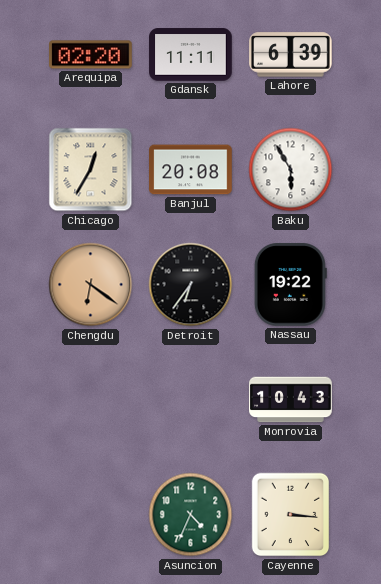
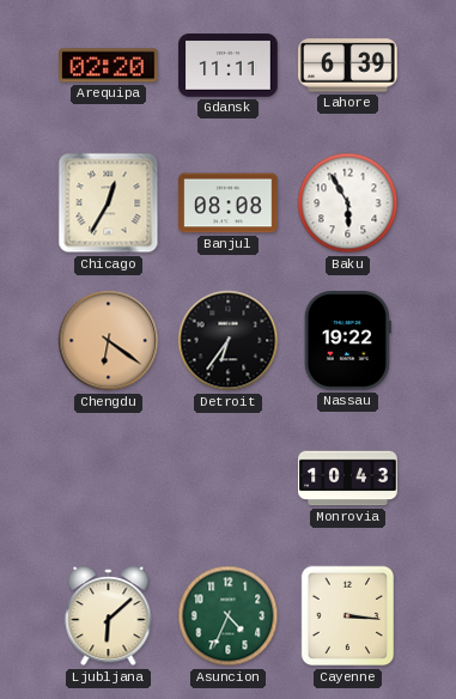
Banjul: 20:08 -> 08:08
Ljubljana: none -> 6:08
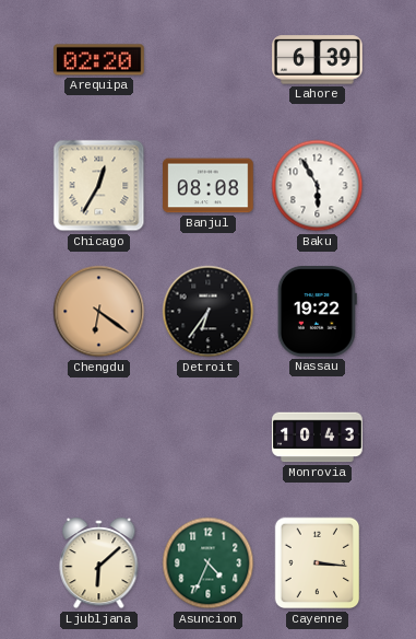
Gdansk: 11:11 -> none
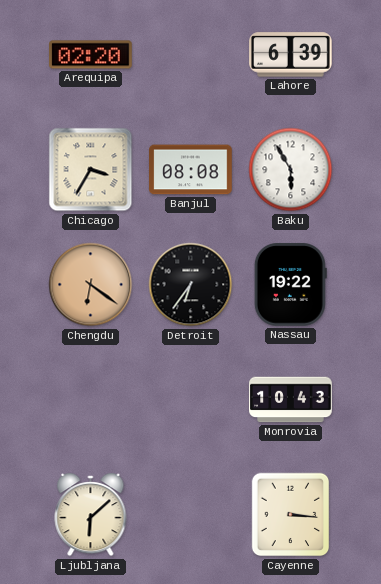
Chicago: 12:35 -> 3:35
Asuncion: 4:34 -> none
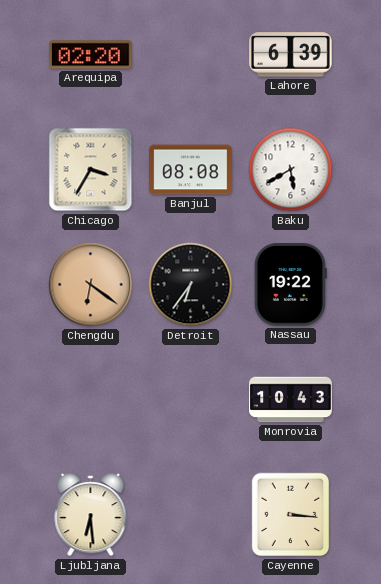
Baku: 5:55 -> 5:40
Ljubljana: 6:08 -> 6:29
